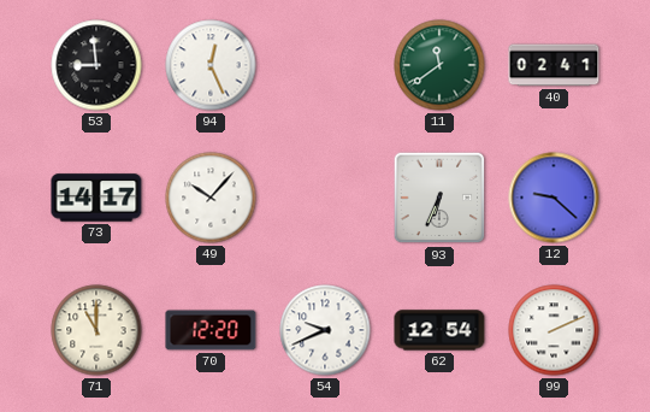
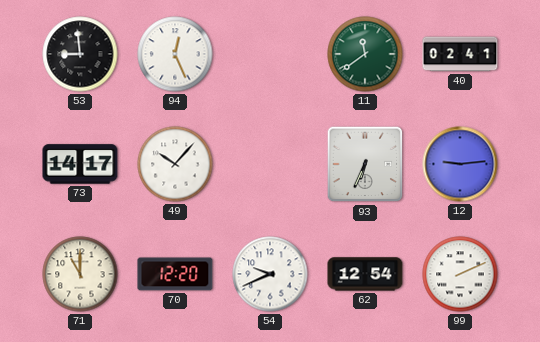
12: 9:22 -> 9:14
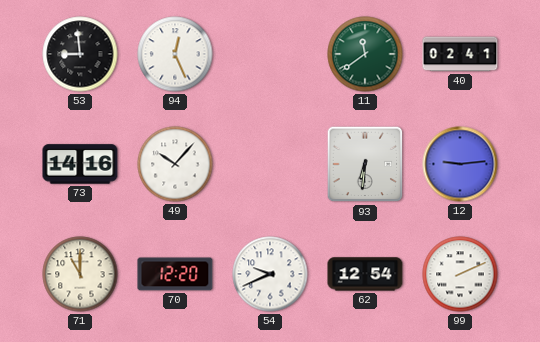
73: 14:17 -> 14:16
93: 6:34 -> 6:31
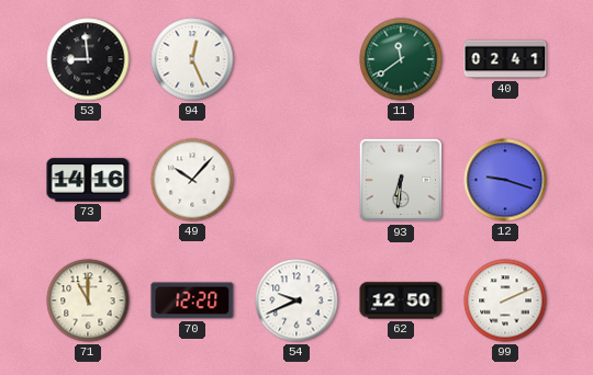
12: 9:14 -> 9:18
62: 12:54 -> 12:50
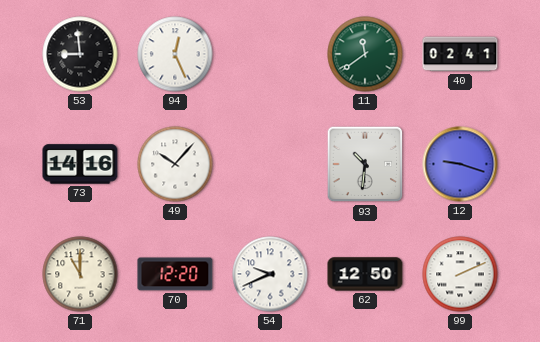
93: 6:31 -> 10:31
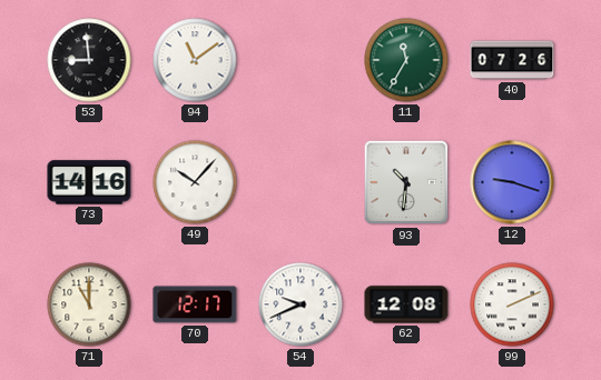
94: 12:26 -> 11:09
11: 11:39 -> 11:35
40: 02:41 -> 07:26
70: 12:20 -> 12:17
62: 12:50 -> 12:08
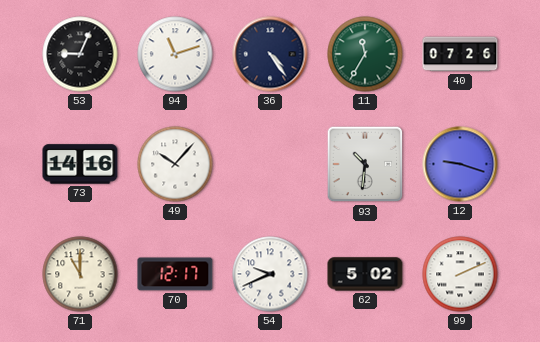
53: 8:59 -> 9:04
94: 11:09 -> 11:12
36: none -> 4:24
62: 12:08 -> 5:02
